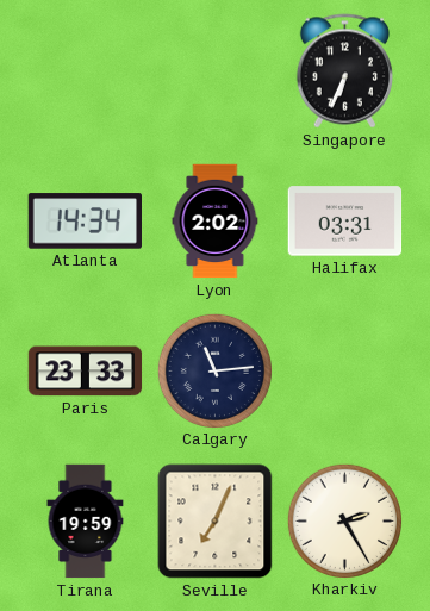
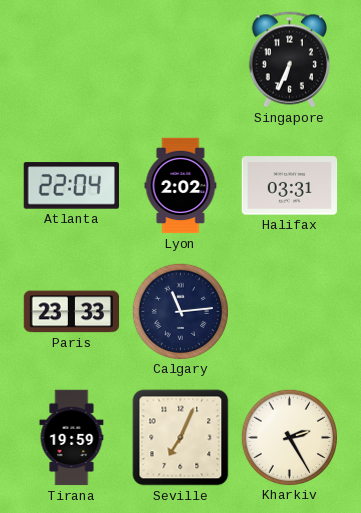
Atlanta: 14:34 -> 22:04
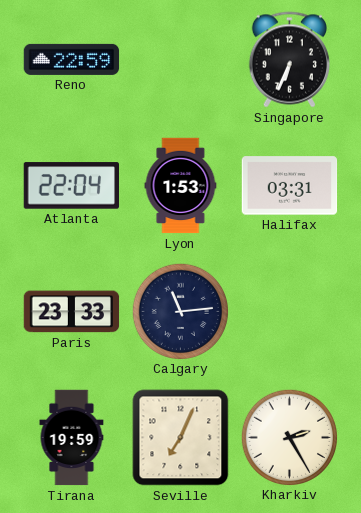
Reno: none -> 22:59
Lyon: 2:02 -> 1:53
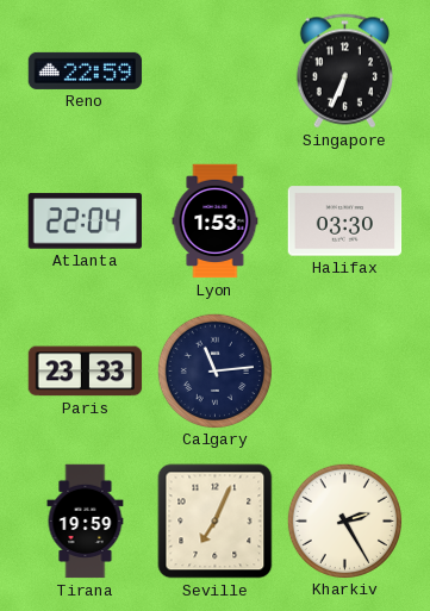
Halifax: 03:31 -> 03:30
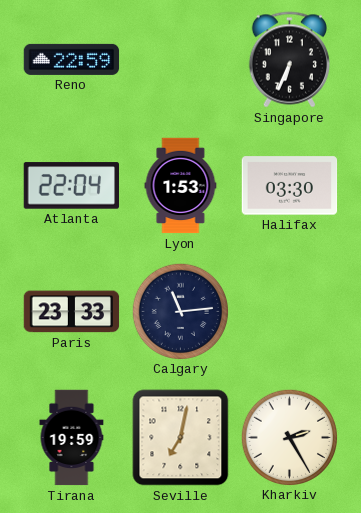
Seville: 7:04 -> 7:02
